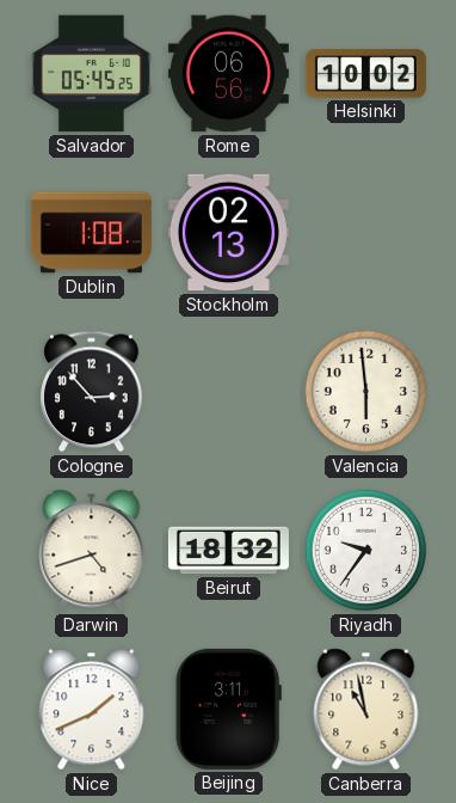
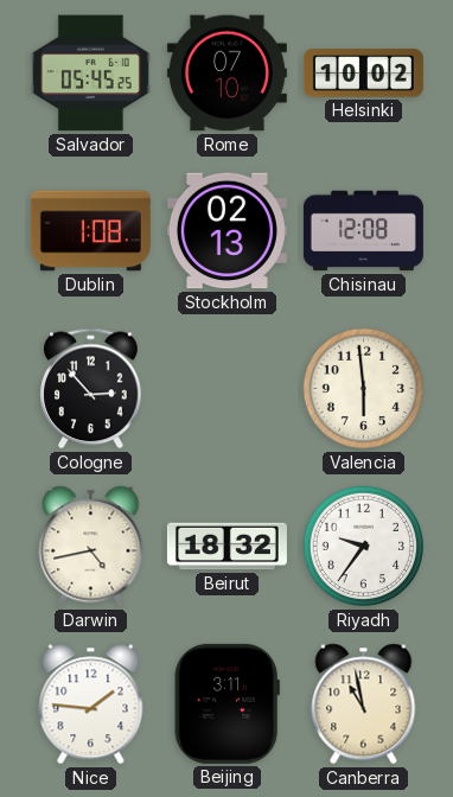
Rome: 06:56 -> 07:10
Chisinau: none -> 12:08
Darwin: 4:42 -> 4:43
Nice: 1:41 -> 1:46
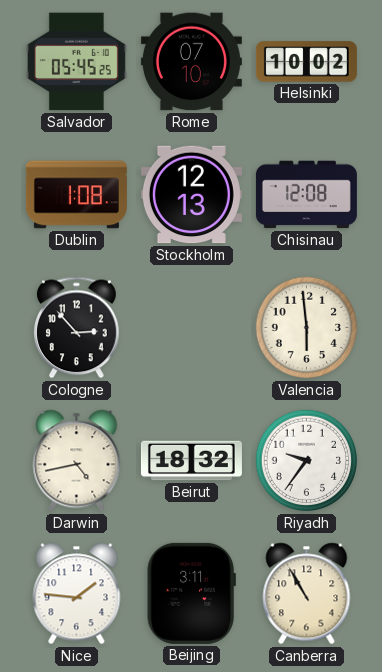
Stockholm: 02:13 -> 12:13
Canberra: 10:58 -> 10:55
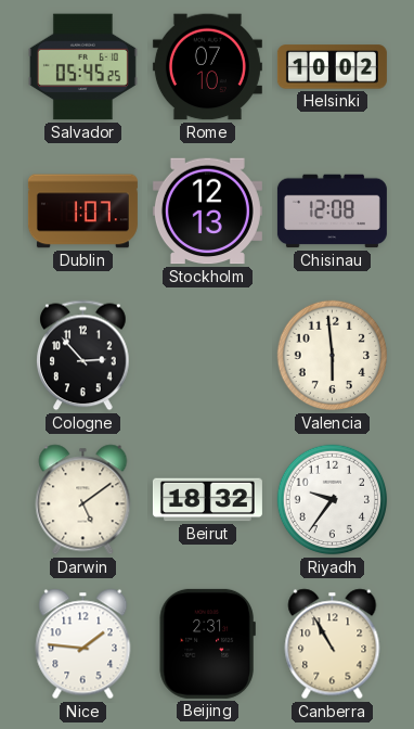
Dublin: 1:08 -> 1:07
Darwin: 4:43 -> 5:09
Beijing: 3:11 -> 2:31
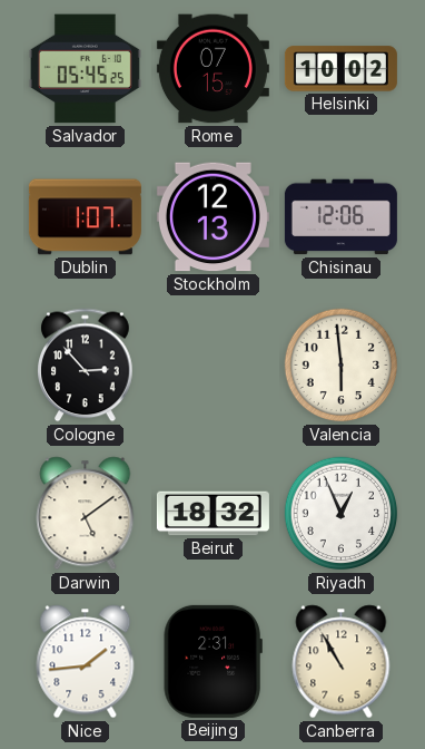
Rome: 07:10 -> 07:15
Chisinau: 12:08 -> 12:06
Riyadh: 9:36 -> 12:56
Nice: 1:46 -> 1:44
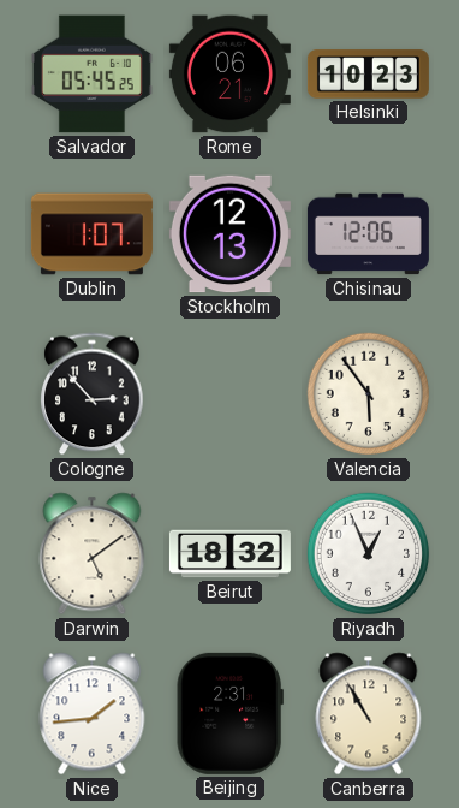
Rome: 07:15 -> 06:21
Helsinki: 10:02 -> 10:23
Valencia: 5:59 -> 5:54
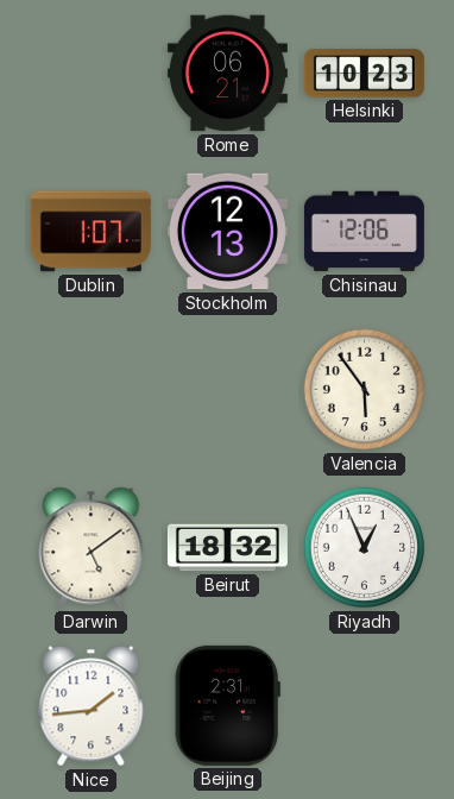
Salvador: 05:45 -> none
Cologne: 2:53 -> none
Canberra: 10:55 -> none
